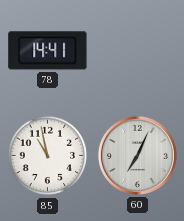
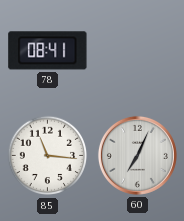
78: 14:41 -> 08:41
85: 10:58 -> 11:16
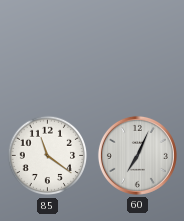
78: 08:41 -> none
85: 11:16 -> 11:21
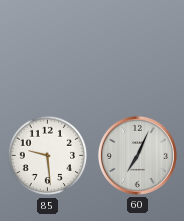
85: 11:21 -> 9:29
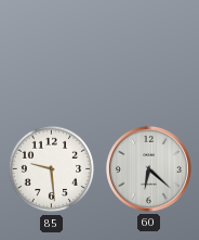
60: 7:04 -> 6:22
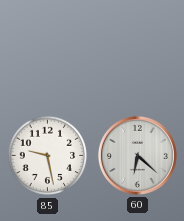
85: 9:29 -> 9:28
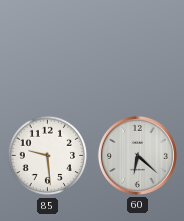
85: 9:28 -> 9:29
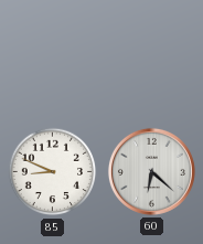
85: 9:29 -> 8:49
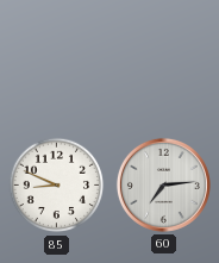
60: 6:22 -> 7:14
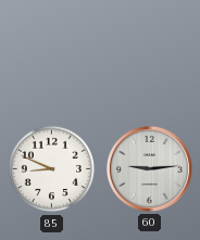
60: 7:14 -> 9:14
